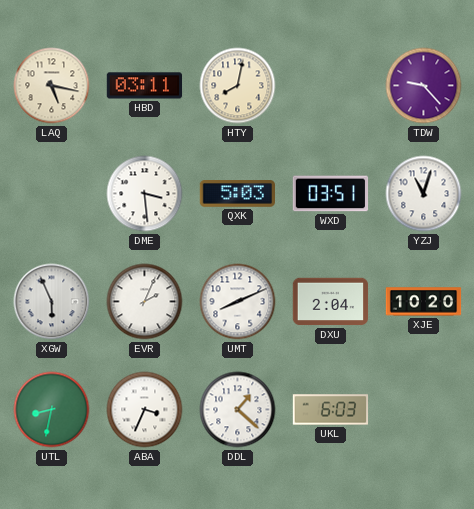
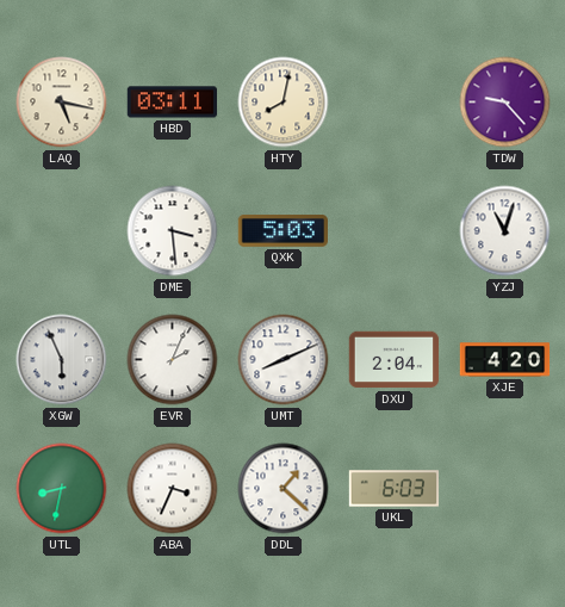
WXD: 03:51 -> none
XJE: 10:20 -> 4:20
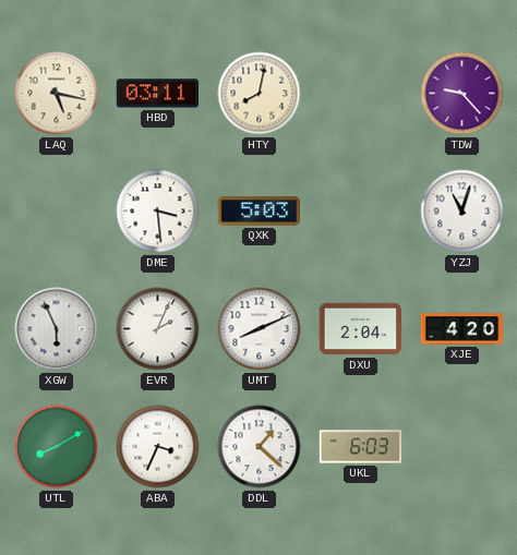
UTL: 8:32 -> 8:10
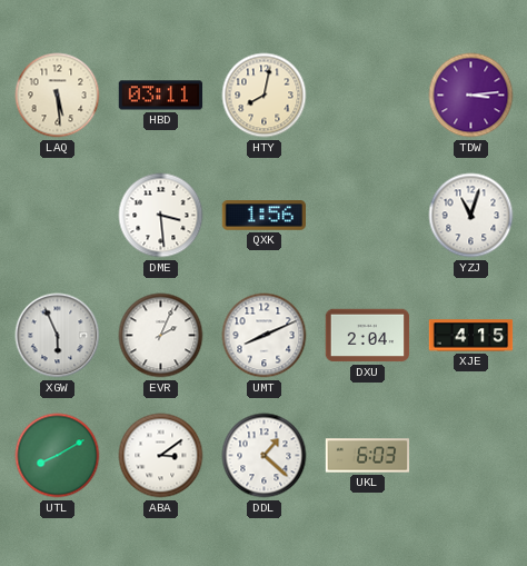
LAQ: 5:17 -> 5:29
TDW: 9:23 -> 3:14
QXK: 5:03 -> 1:56
XJE: 4:20 -> 4:15
ABA: 3:34 -> 3:09
